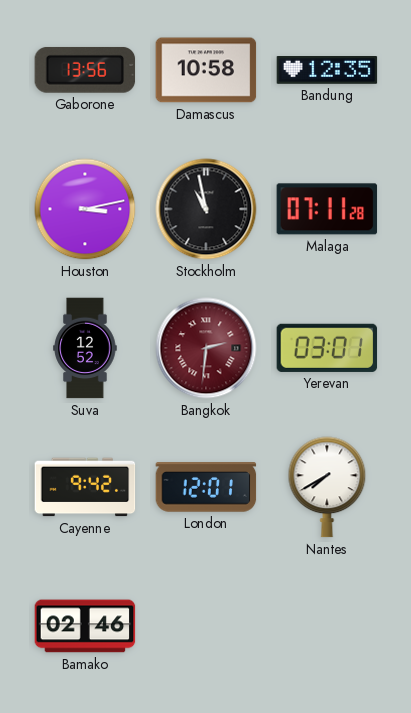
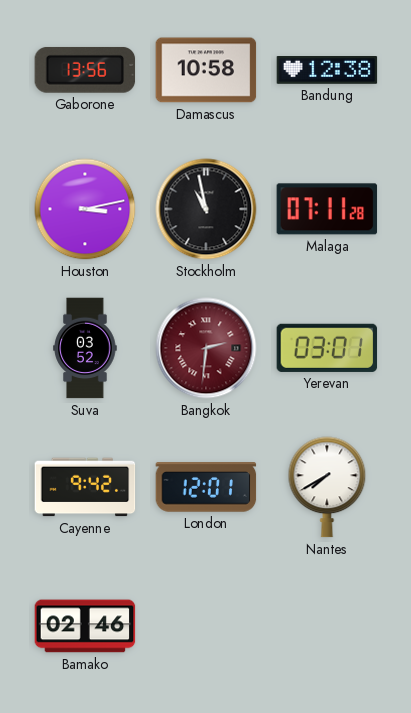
Bandung: 12:35 -> 12:38
Suva: 12:52 -> 03:52
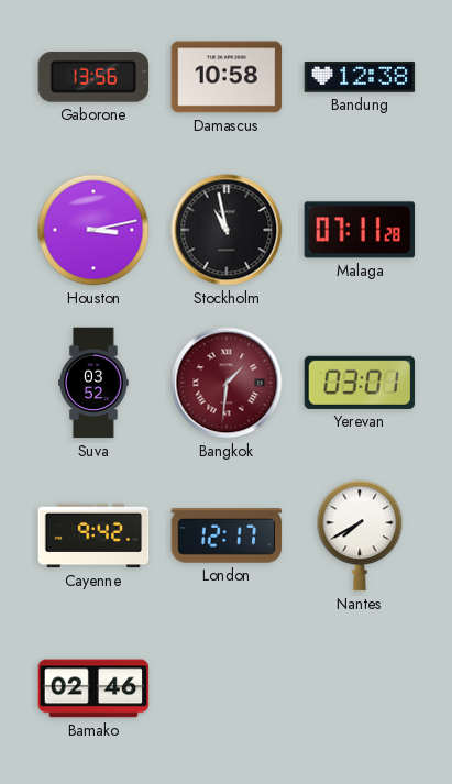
Bangkok: 2:31 -> 1:31
London: 12:01 -> 12:17
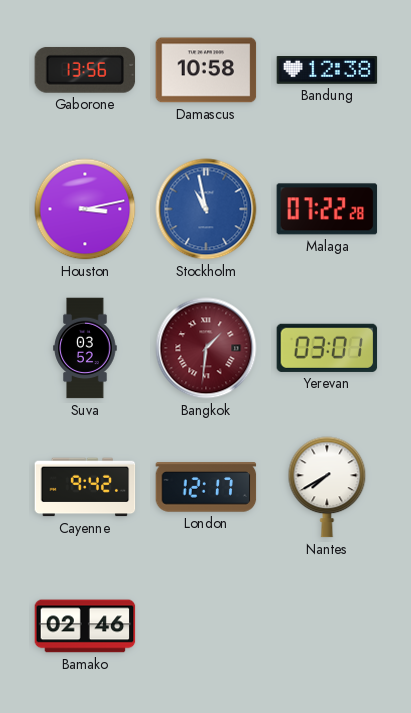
Stockholm dial: black -> blue
Malaga: 07:11 -> 07:22
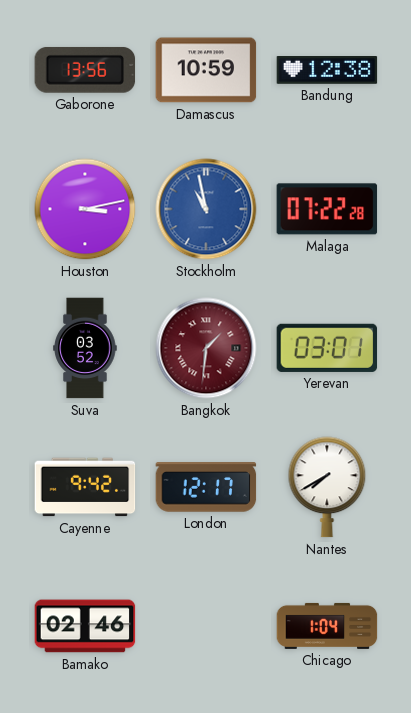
Damascus: 10:58 -> 10:59
Chicago: none -> 1:04
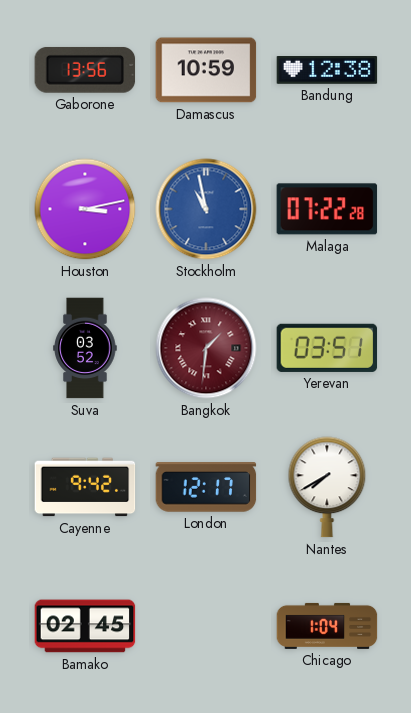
Yerevan: 03:01 -> 03:51
Bamako: 02:46 -> 02:45
